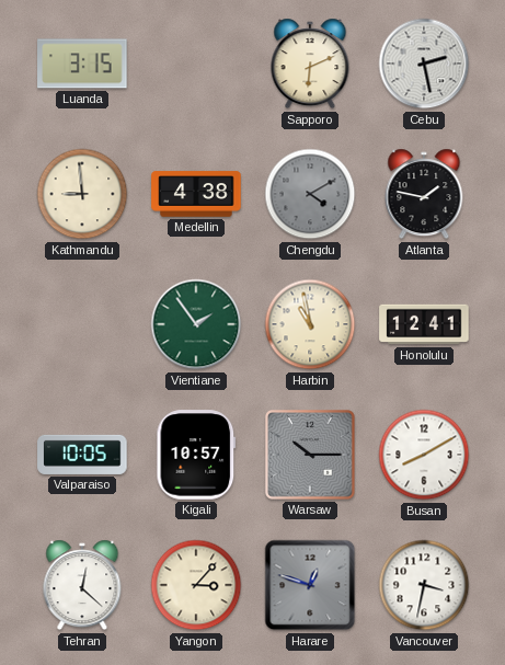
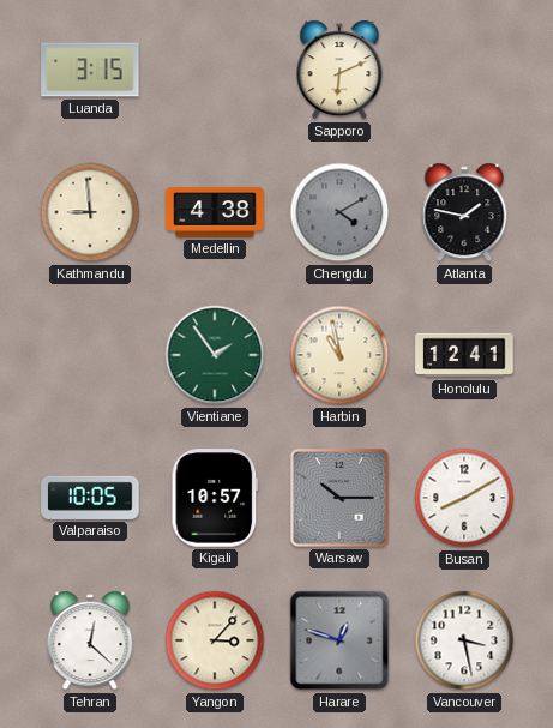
Cebu: 2:28 -> none
Vancouver: 3:32 -> 3:28
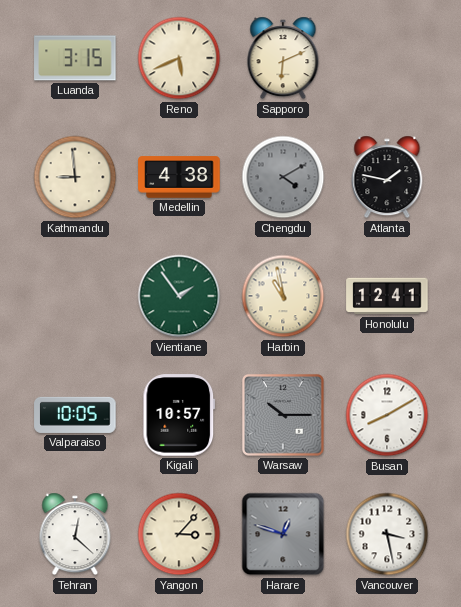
Reno: none -> 5:41
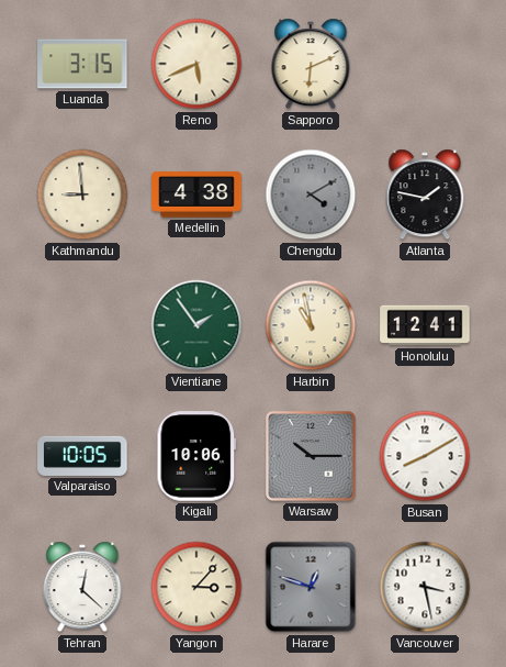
Kigali: 10:57 -> 10:06
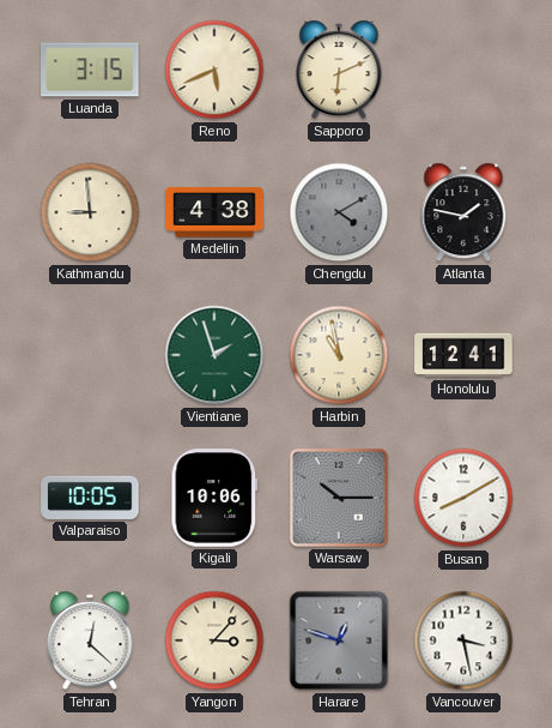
Vientiane: 1:54 -> 1:57
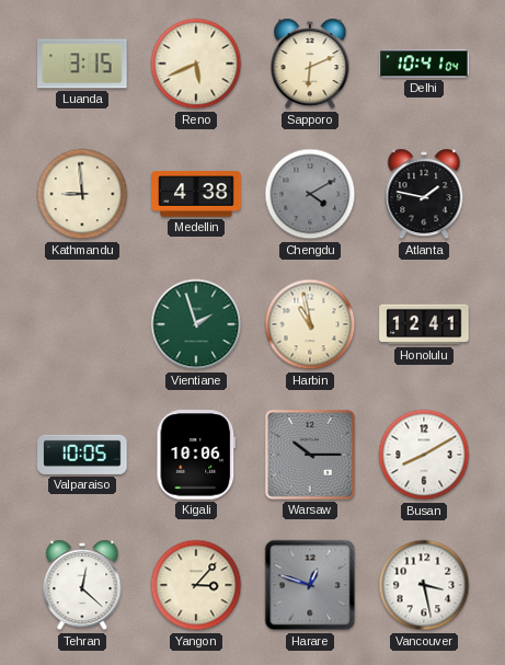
Delhi: none -> 10:41
